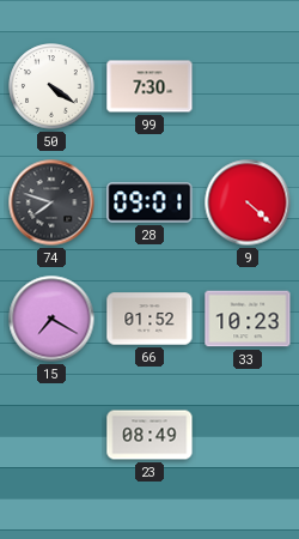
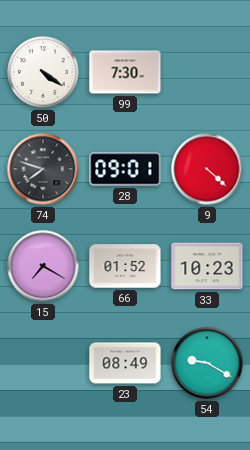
54: none -> 9:20
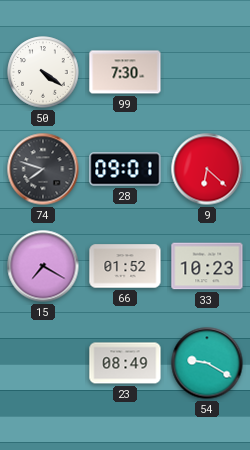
9: 4:22 -> 6:22
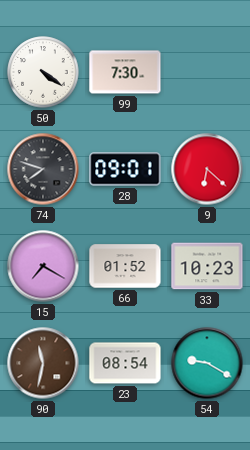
90: none -> 11:32
23: 08:49 -> 08:54
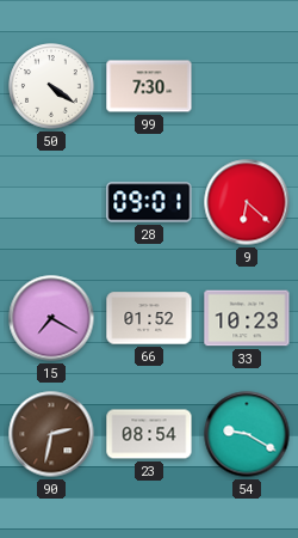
74: 7:48 -> none
90: 11:32 -> 2:32
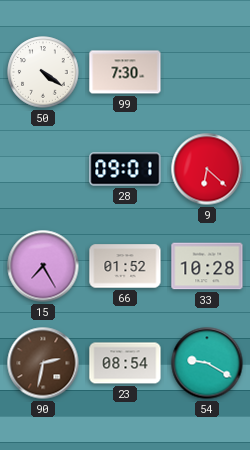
15: 7:20 -> 7:25
33: 10:23 -> 10:28
